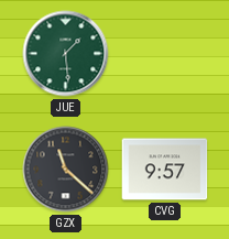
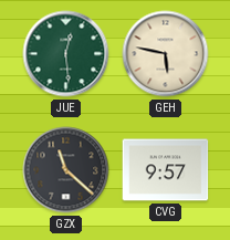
JUE: 1:29 -> 12:29
GEH: none -> 5:47
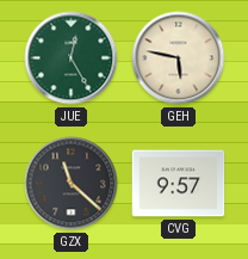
JUE: 12:29 -> 12:25
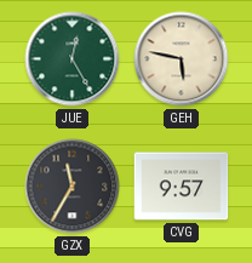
GZX: 11:22 -> 11:35
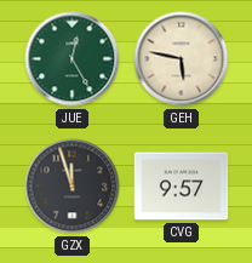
GZX: 11:35 -> 11:57
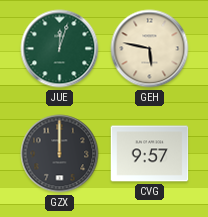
JUE: 12:25 -> 12:03
GZX: 11:57 -> 12:00
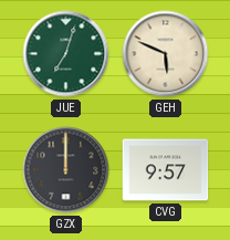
JUE: 12:03 -> 7:03
GEH: 5:47 -> 5:49
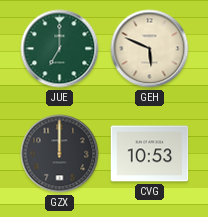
JUE: 7:03 -> 7:00
CVG: 9:57 -> 10:53
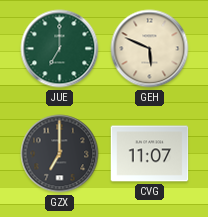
GZX: 12:00 -> 7:00
CVG: 10:53 -> 11:07
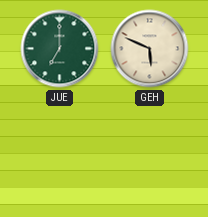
GZX: 7:00 -> none
CVG: 11:07 -> none
